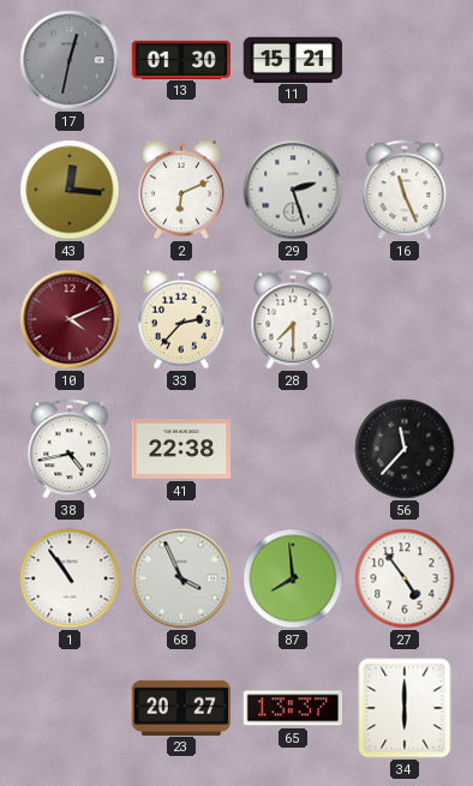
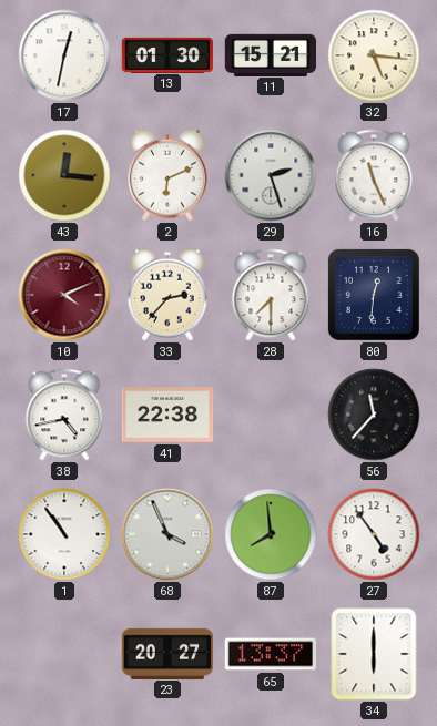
17 dial: grey -> white
32: none -> 5:16
80: none -> 12:31
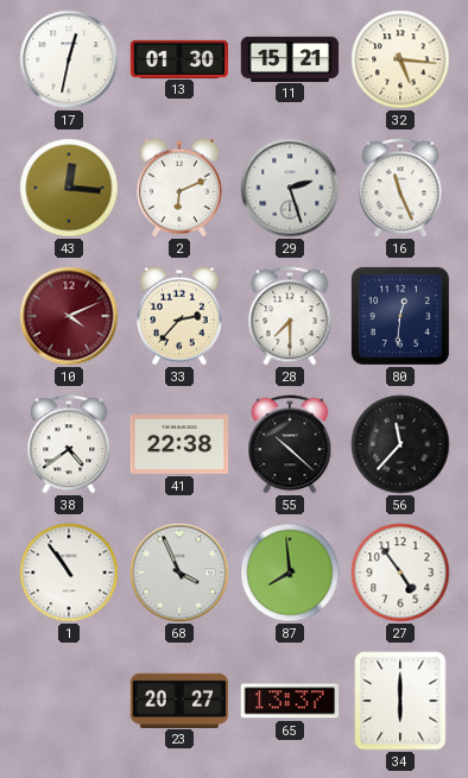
38: 4:43 -> 4:39
55: none -> 10:22
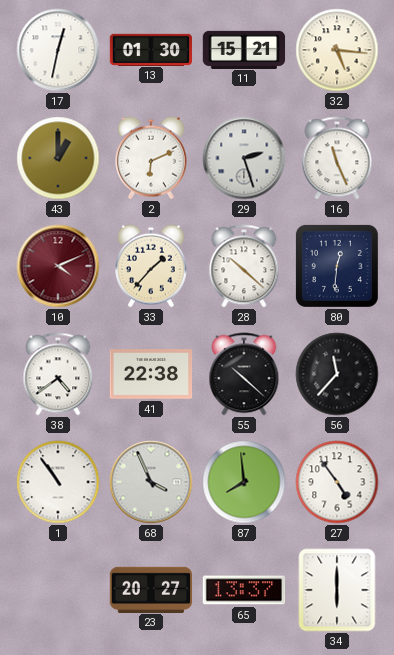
43: 12:16 -> 1:00
33: 2:37 -> 1:37
28: 7:30 -> 10:22
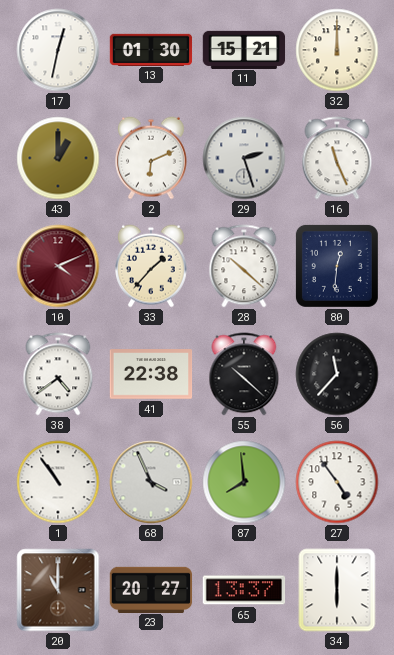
32: 5:16 -> 12:00
20: none -> 11:00
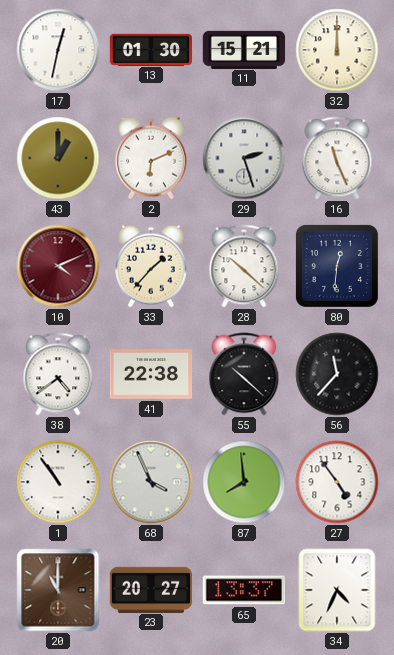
34: 6:00 -> 4:34
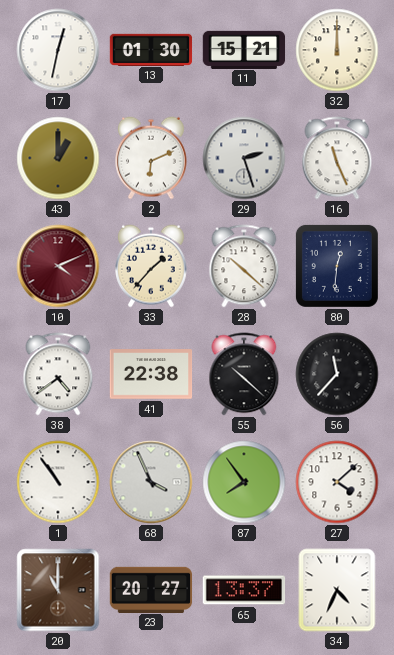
87: 7:59 -> 7:54
27: 4:54 -> 4:08
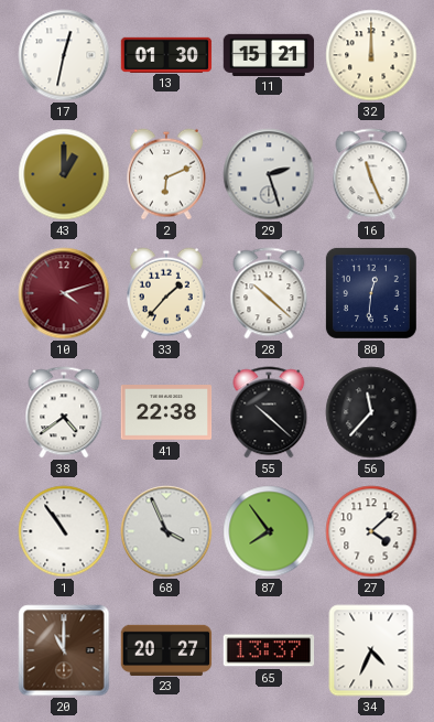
10: 4:11 -> 4:12
